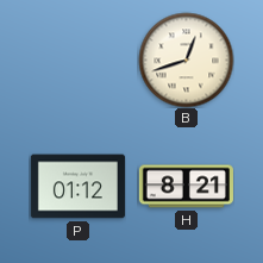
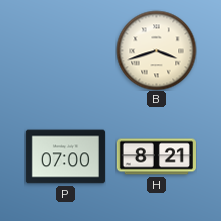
B: 12:42 -> 3:42
P: 01:12 -> 07:00
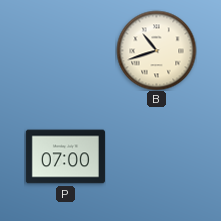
B: 3:42 -> 10:42
H: 8:21 -> none
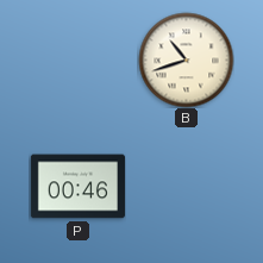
P: 07:00 -> 00:46
